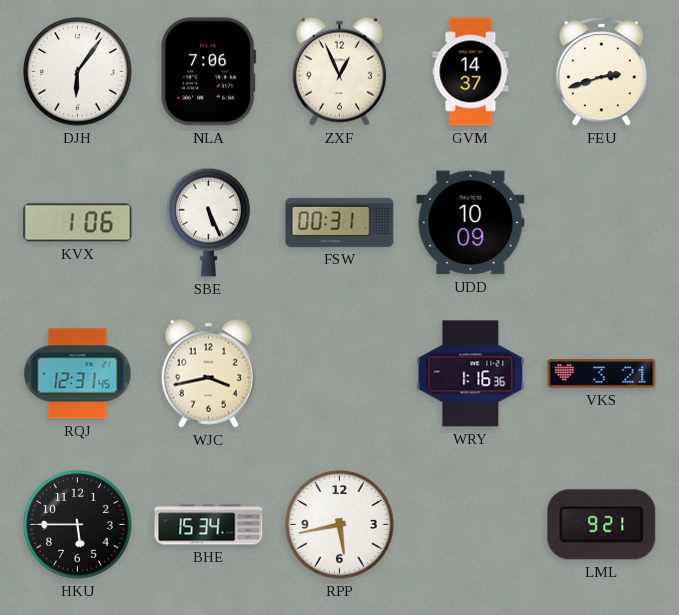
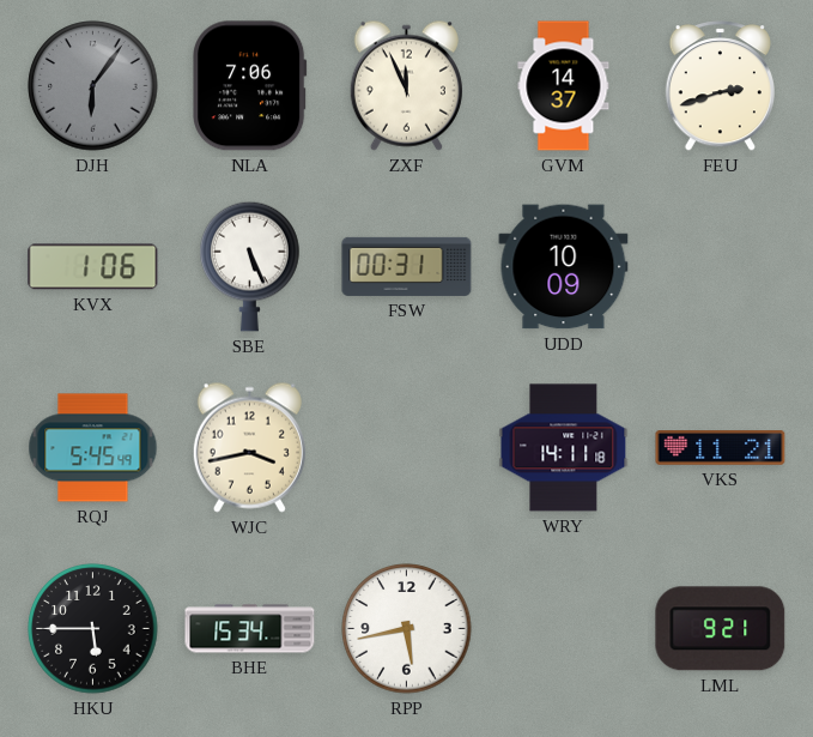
DJH dial: white -> grey
ZXF: 12:56 -> 11:56
RQJ: 12:31 -> 5:45
WRY: 1:16 -> 14:11
VKS: 3:21 -> 11:21
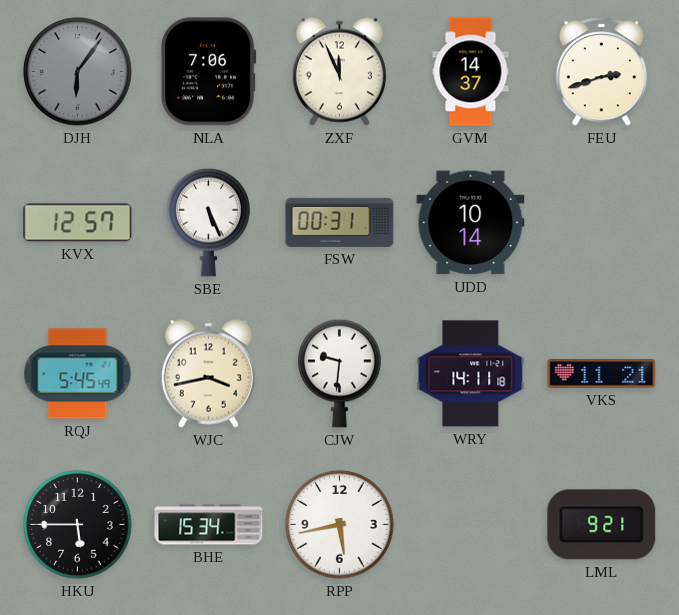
KVX: 1:06 -> 12:57
UDD: 10:09 -> 10:14
CJW: none -> 9:31
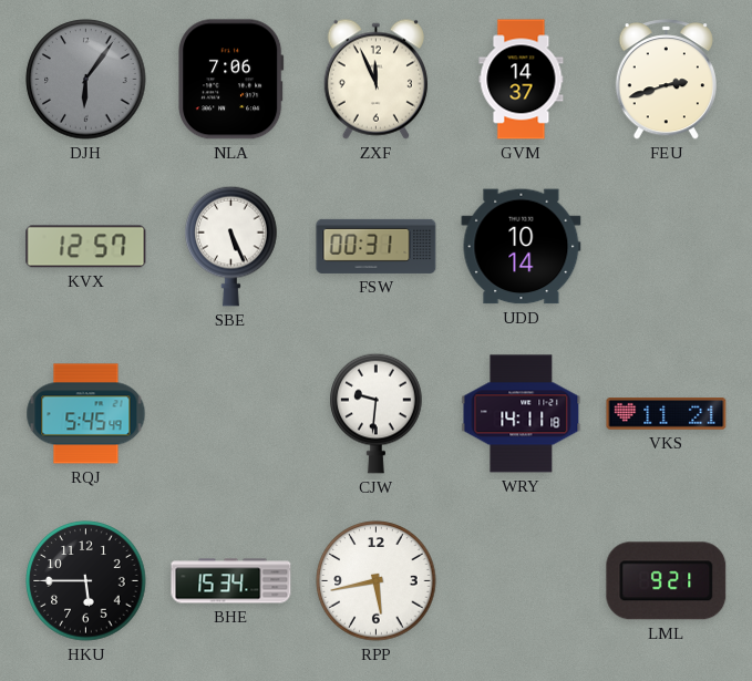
WJC: 3:43 -> none
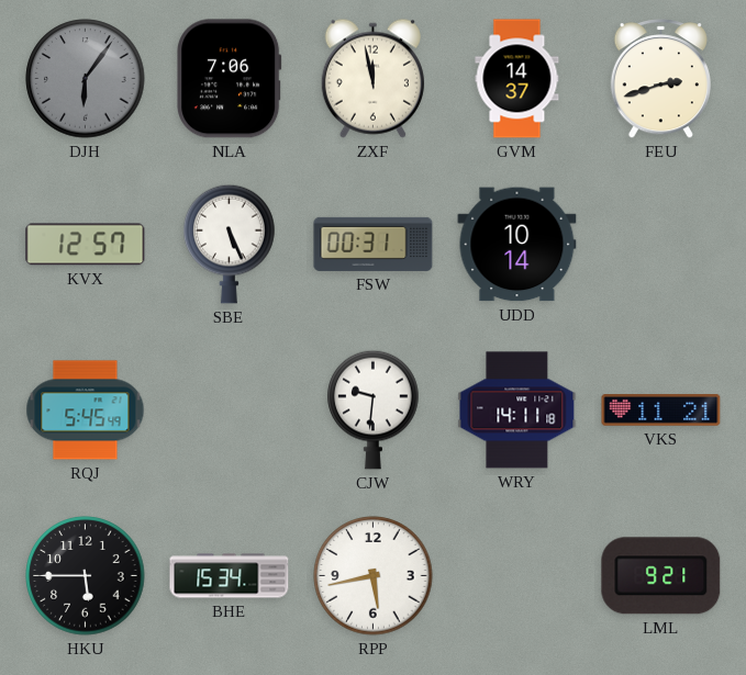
ZXF: 11:56 -> 11:58
